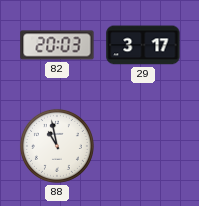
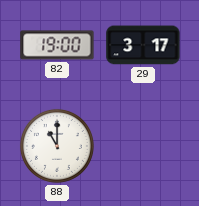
82: 20:03 -> 19:00
88: 10:58 -> 11:00
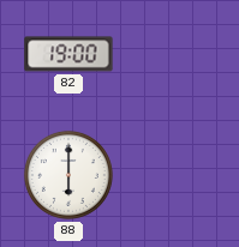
29: 3:17 -> none
88: 11:00 -> 6:00
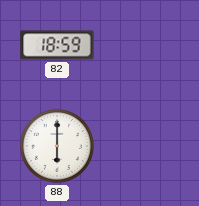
82: 19:00 -> 18:59
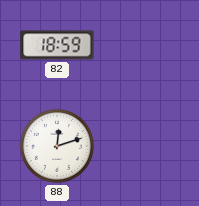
88: 6:00 -> 12:12
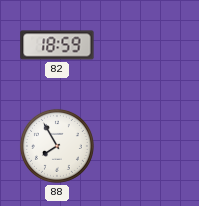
88: 12:12 -> 7:55
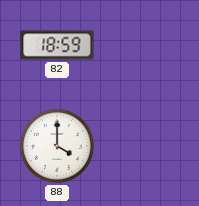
88: 7:55 -> 4:00
